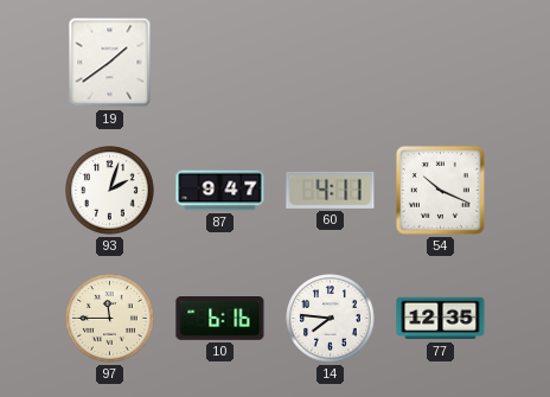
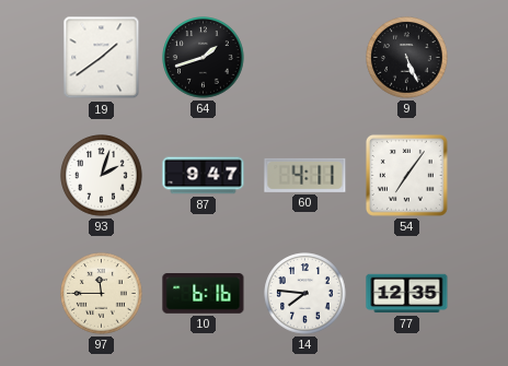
64: none -> 1:42
9: none -> 5:26
54: 10:19 -> 7:06
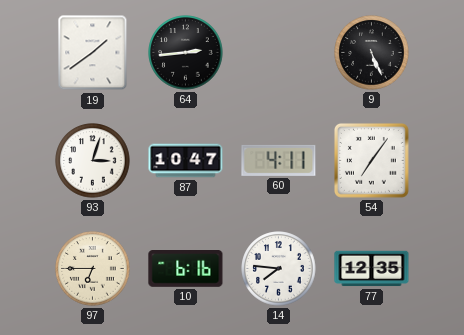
64: 1:42 -> 2:44
93: 2:03 -> 3:03
87: 9:47 -> 10:47
97: 11:45 -> 6:45
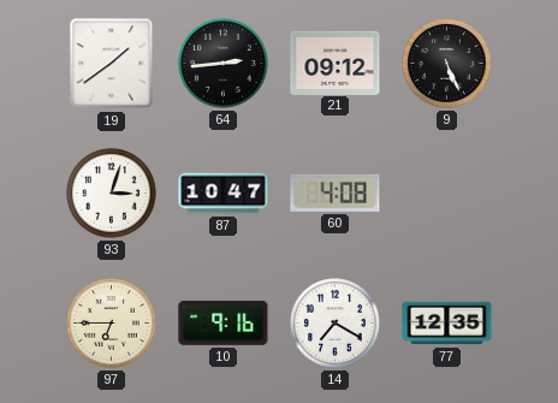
21: none -> 09:12
60: 4:11 -> 4:08
54: 7:06 -> none
10: 6:16 -> 9:16
14: 7:46 -> 7:20
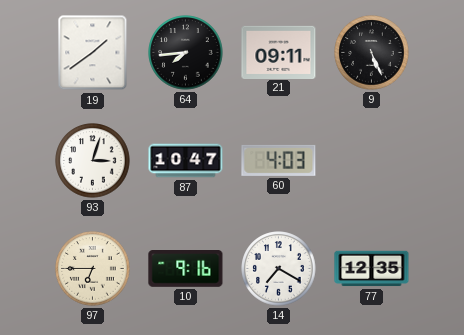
64: 2:44 -> 7:44
21: 09:12 -> 09:11
60: 4:08 -> 4:03
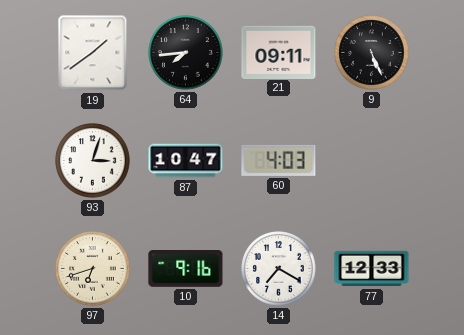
97: 6:45 -> 6:42
77: 12:35 -> 12:33
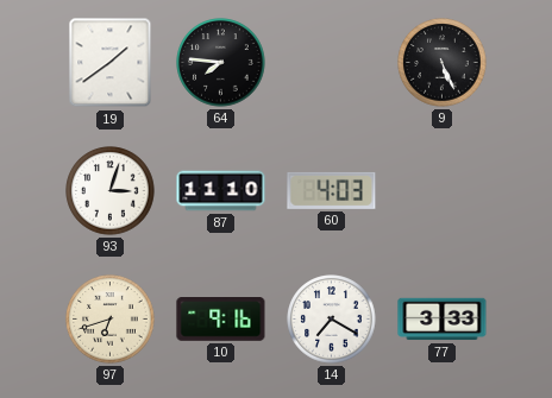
64: 7:44 -> 7:46
21: 09:11 -> none
87: 10:47 -> 11:10
77: 12:33 -> 3:33
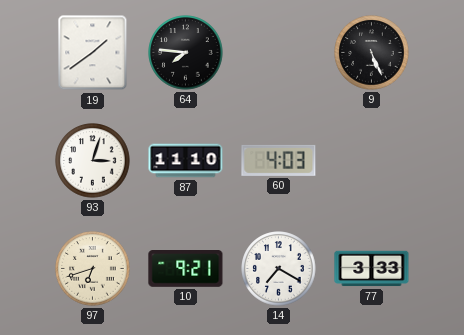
10: 9:16 -> 9:21
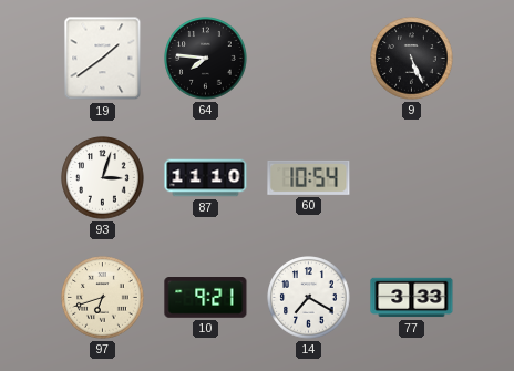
60: 4:03 -> 10:54
